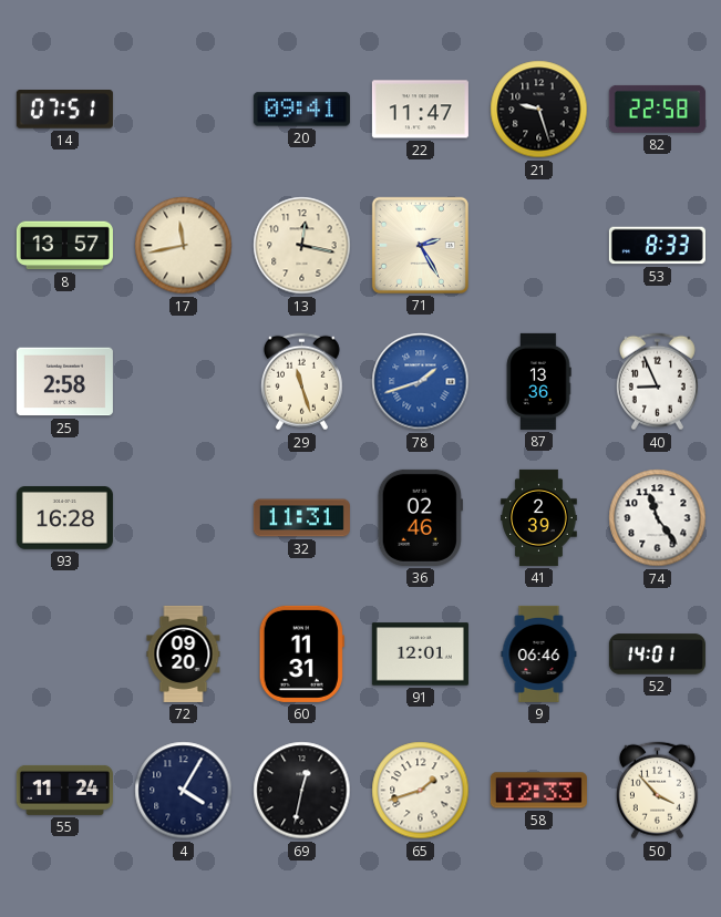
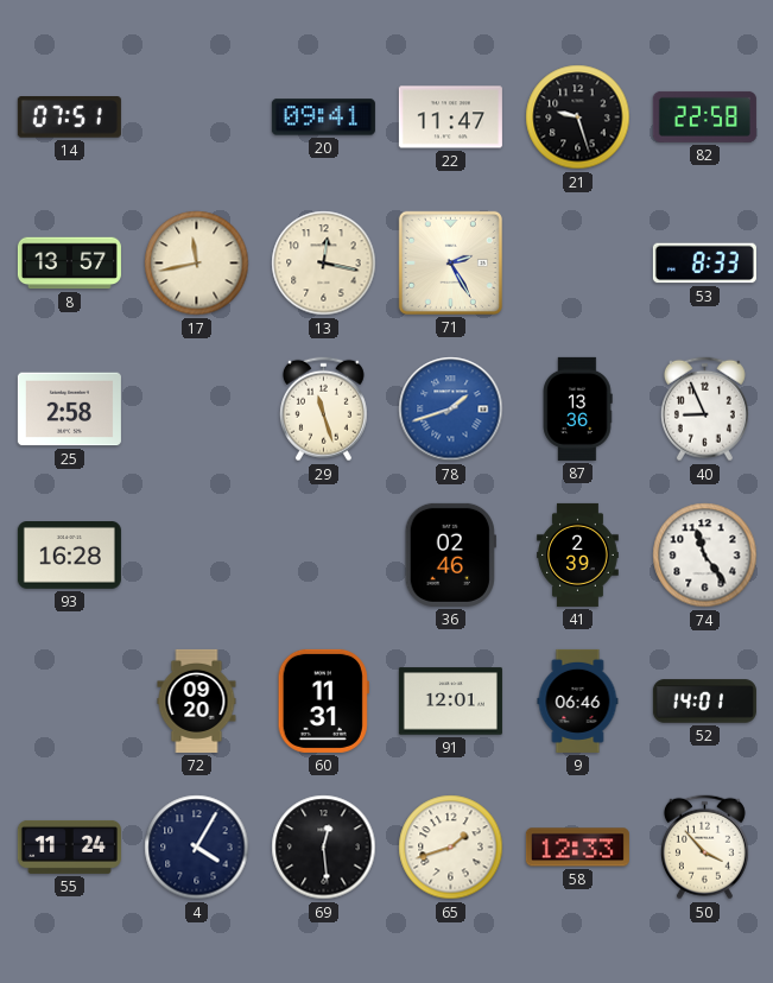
32: 11:31 -> none
69: 12:32 -> 12:29
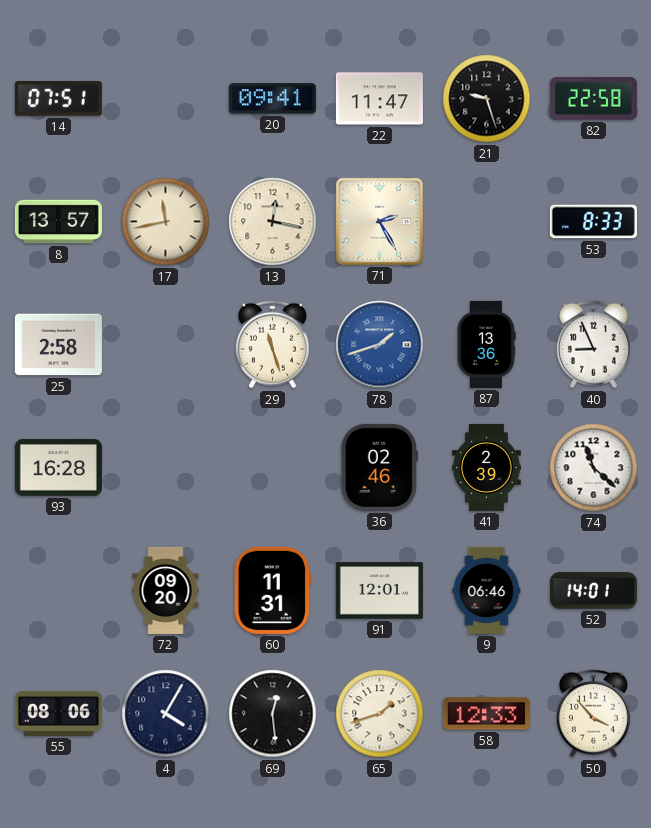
74: 11:24 -> 11:22
55: 11:24 -> 08:06
